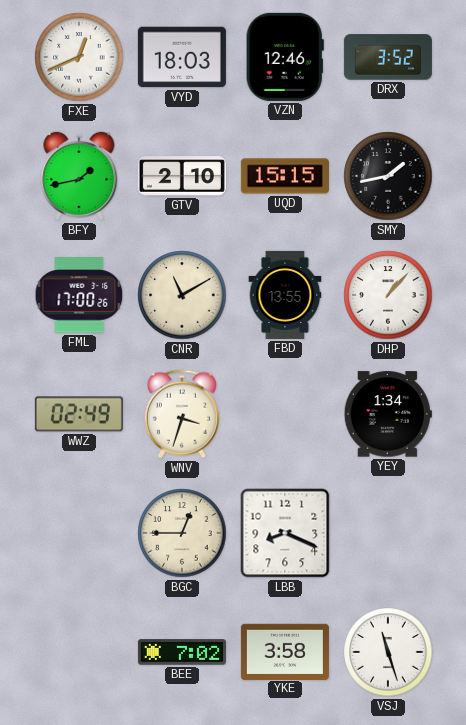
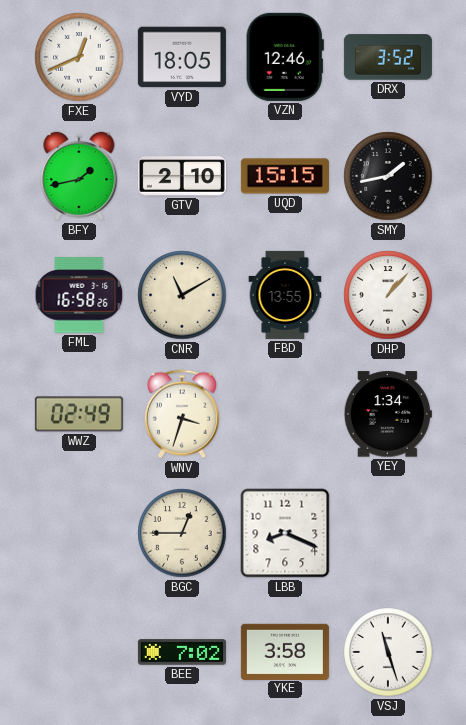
VYD: 18:03 -> 18:05
FML: 17:00 -> 16:58
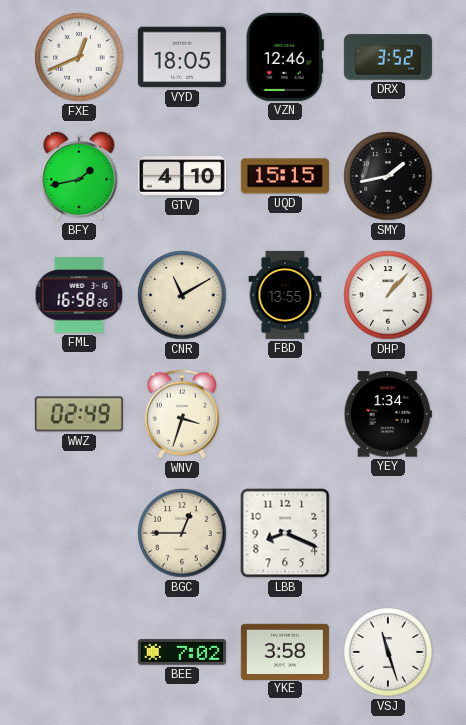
GTV: 2:10 -> 4:10
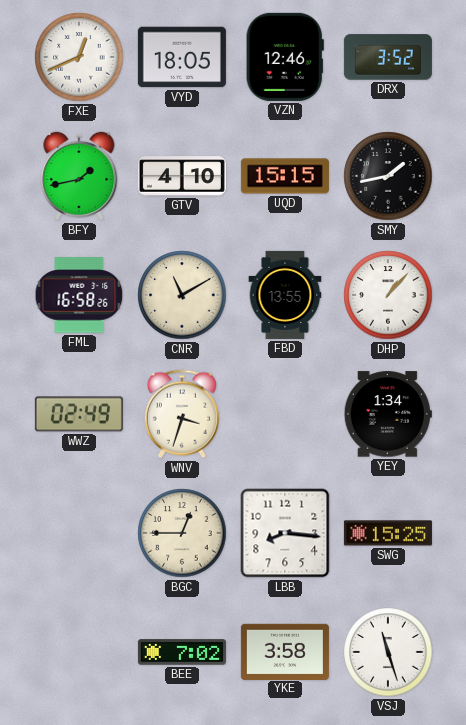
LBB: 8:19 -> 8:16
SWG: none -> 15:25
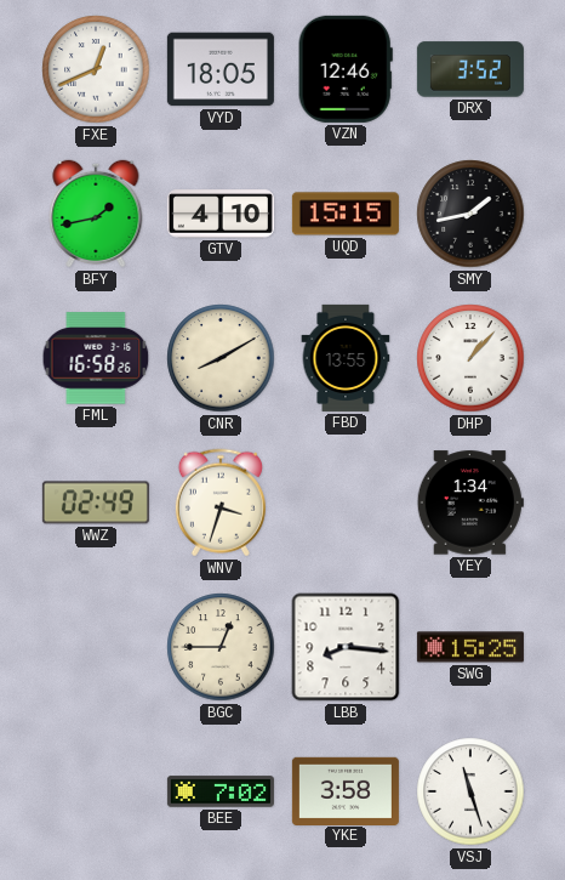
CNR: 11:10 -> 8:10
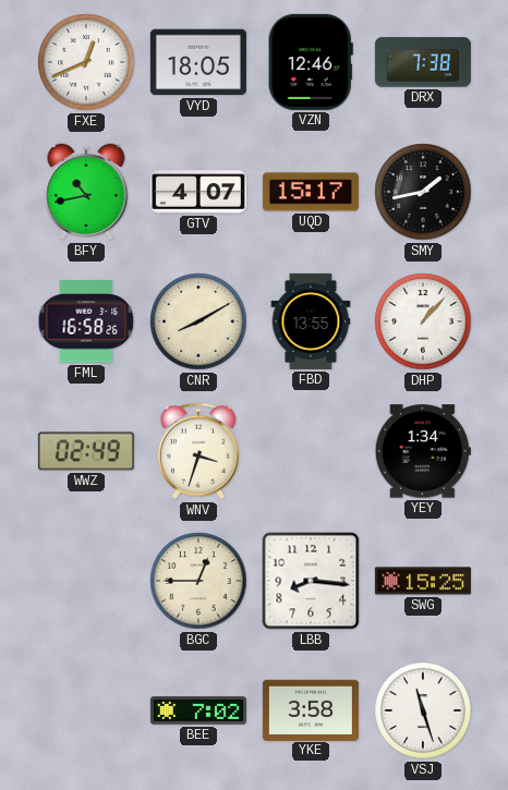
DRX: 3:52 -> 7:38
BFY: 1:43 -> 10:43
GTV: 4:10 -> 4:07
UQD: 15:15 -> 15:17
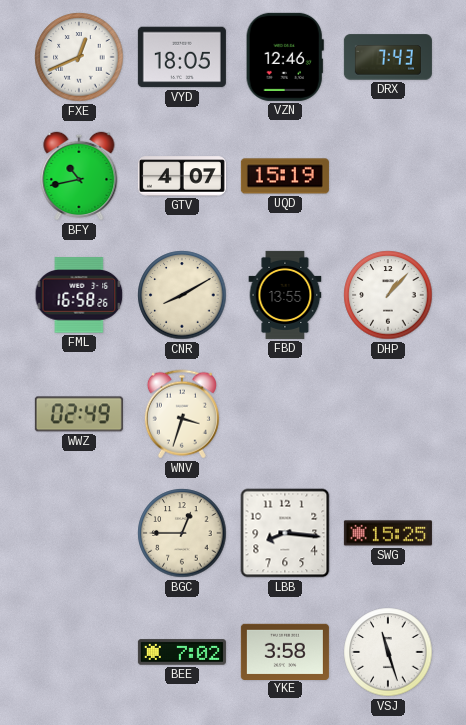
DRX: 7:38 -> 7:43
UQD: 15:17 -> 15:19
SMY: 1:43 -> none
YEY: 1:34 -> none
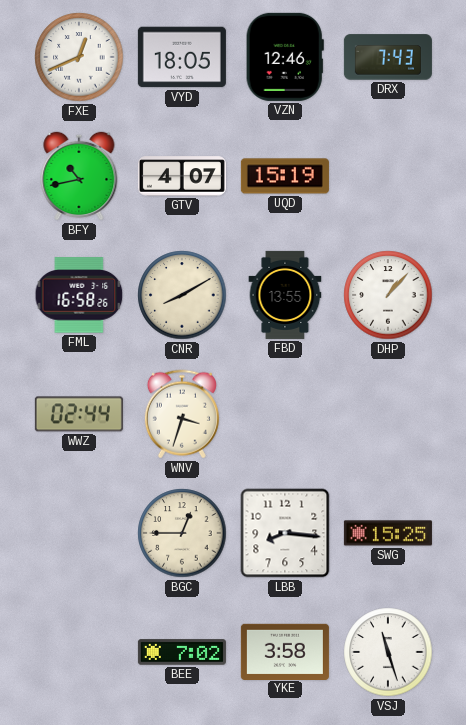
WWZ: 02:49 -> 02:44
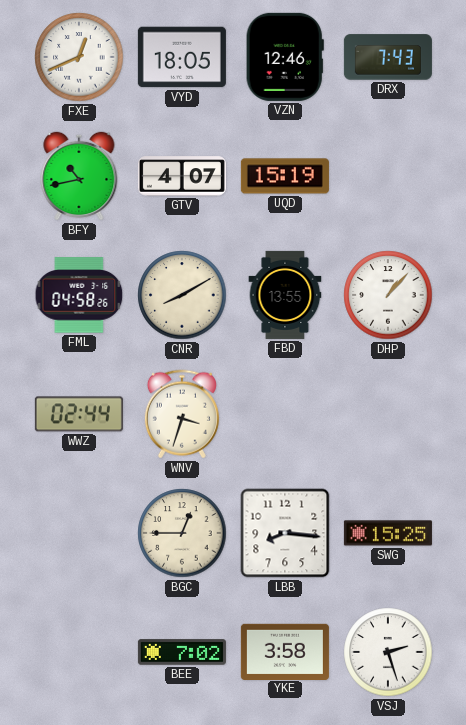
FML: 16:58 -> 04:58
VSJ: 11:27 -> 2:27
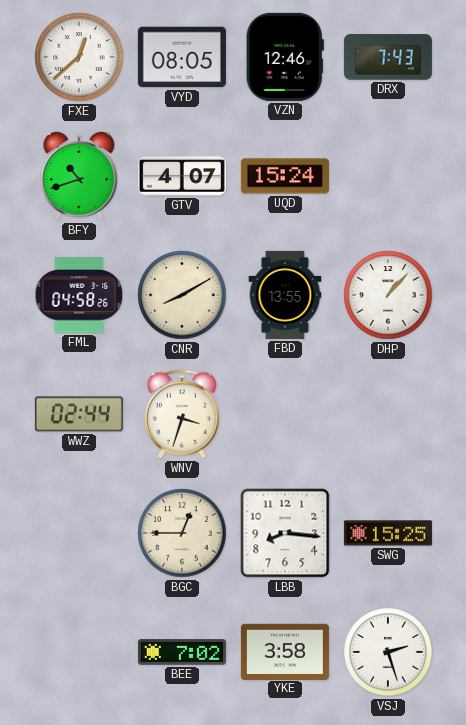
FXE: 12:41 -> 12:38
VYD: 18:05 -> 08:05
BFY: 10:43 -> 10:42
UQD: 15:19 -> 15:24
